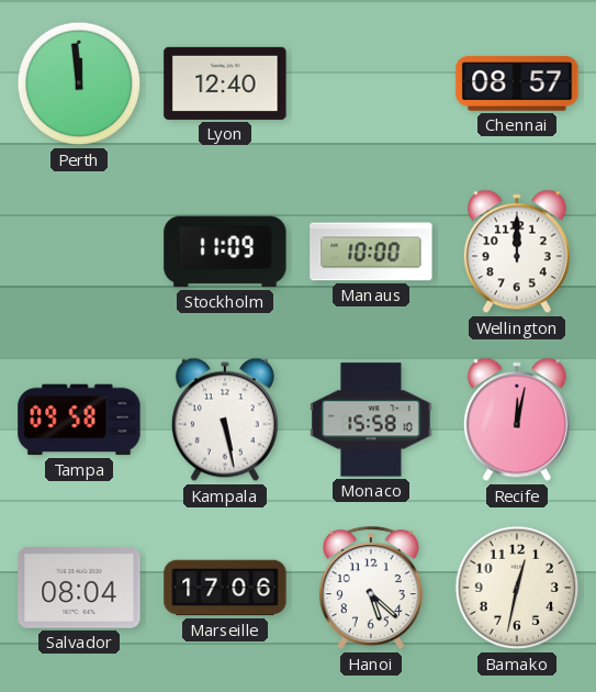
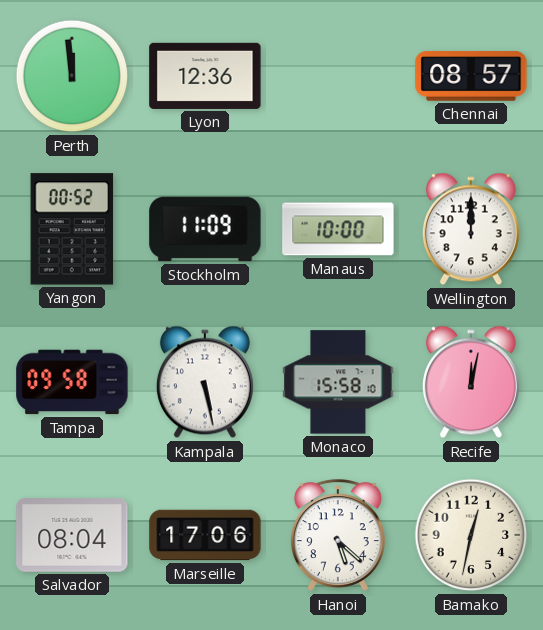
Lyon: 12:40 -> 12:36
Yangon: none -> 00:52
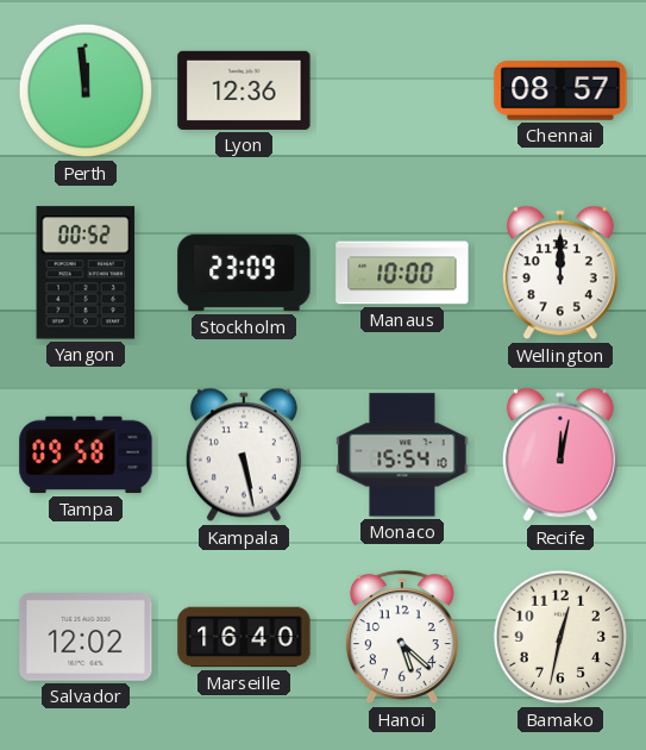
Stockholm: 11:09 -> 23:09
Monaco: 15:58 -> 15:54
Salvador: 08:04 -> 12:02
Marseille: 17:06 -> 16:40
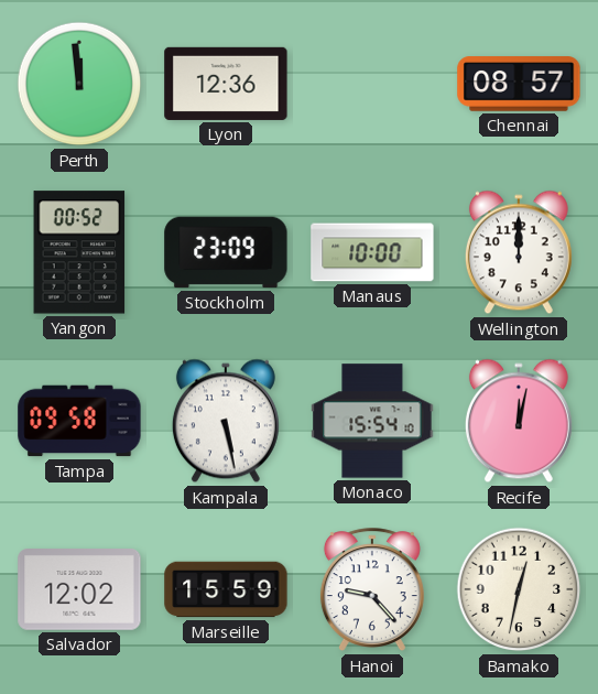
Marseille: 16:40 -> 15:59
Hanoi: 5:22 -> 9:23
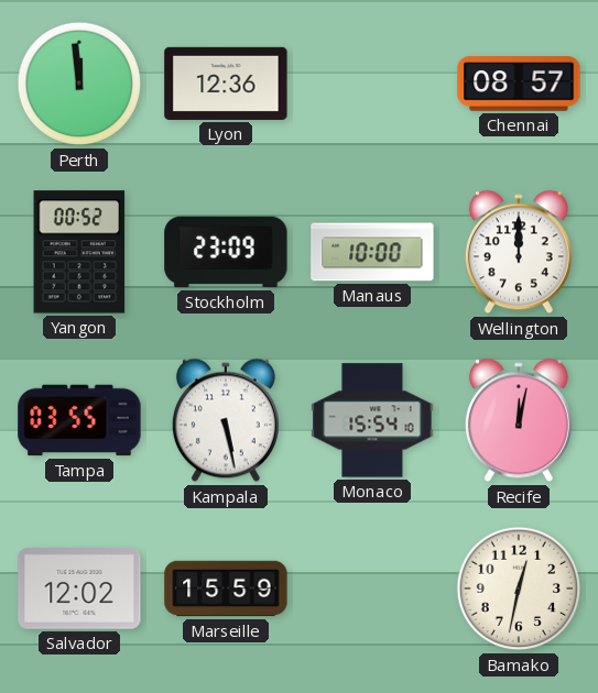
Tampa: 09:58 -> 03:55
Hanoi: 9:23 -> none
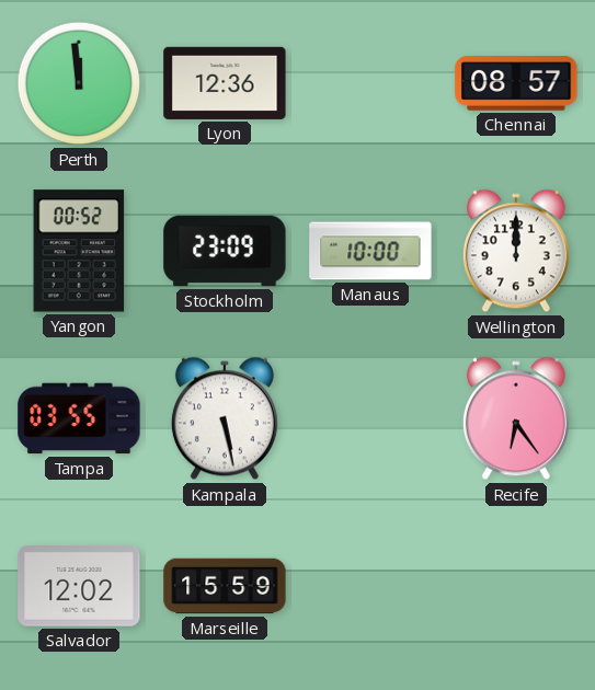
Monaco: 15:54 -> none
Recife: 12:02 -> 6:24
Bamako: 12:32 -> none
